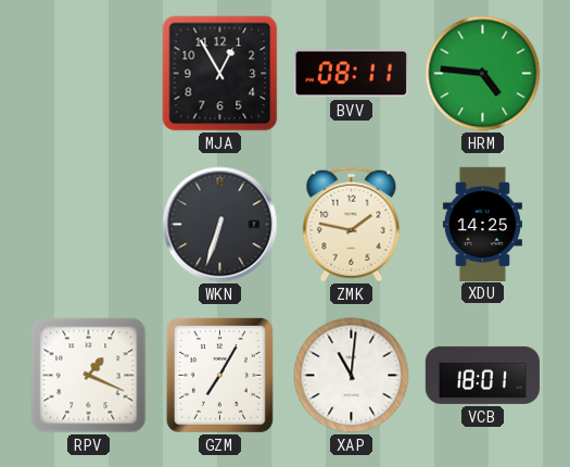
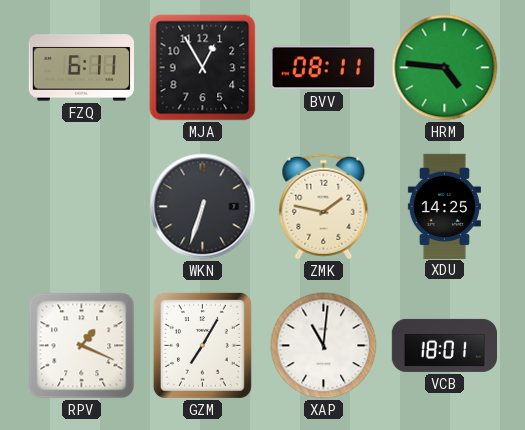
FZQ: none -> 6:11
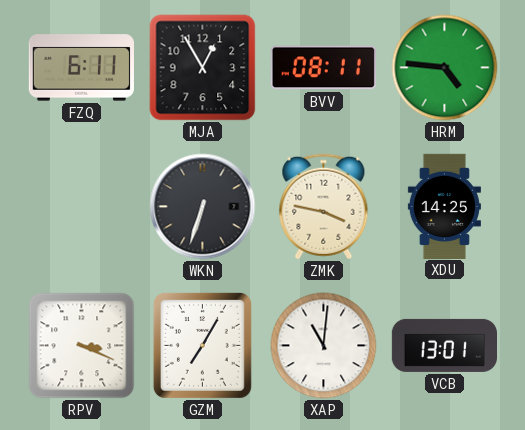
ZMK: 1:47 -> 3:47
RPV: 1:19 -> 3:19
VCB: 18:01 -> 13:01
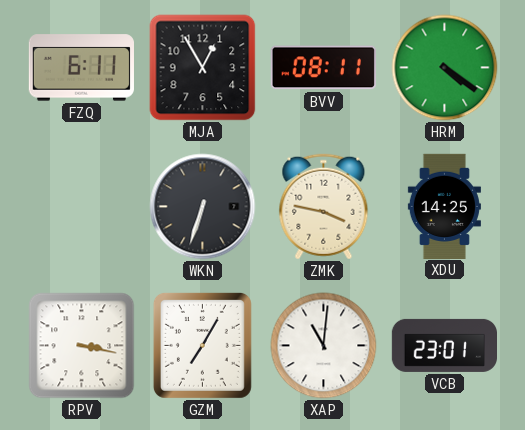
HRM: 4:46 -> 4:21
RPV: 3:19 -> 3:17
VCB: 13:01 -> 23:01
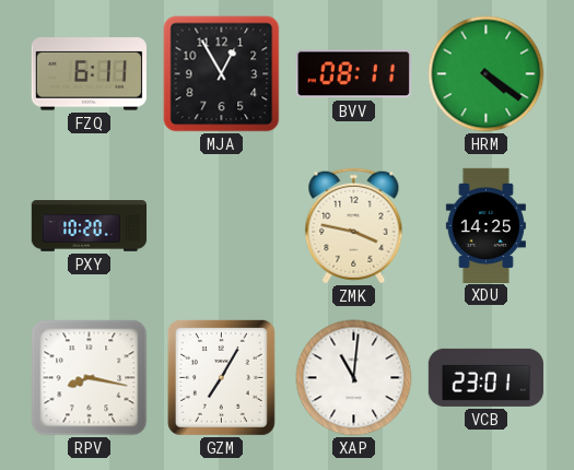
PXY: none -> 10:20
WKN: 6:33 -> none
RPV: 3:17 -> 8:17
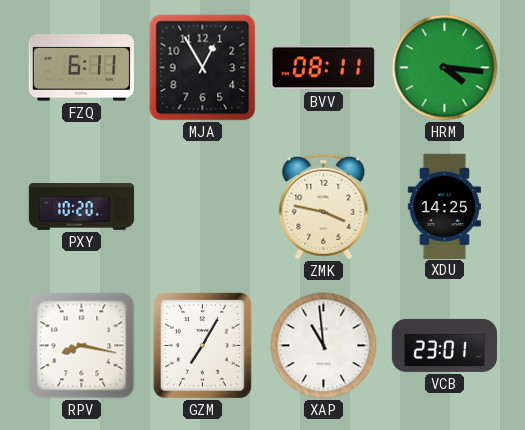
HRM: 4:21 -> 4:16
XAP: 11:01 -> 10:59
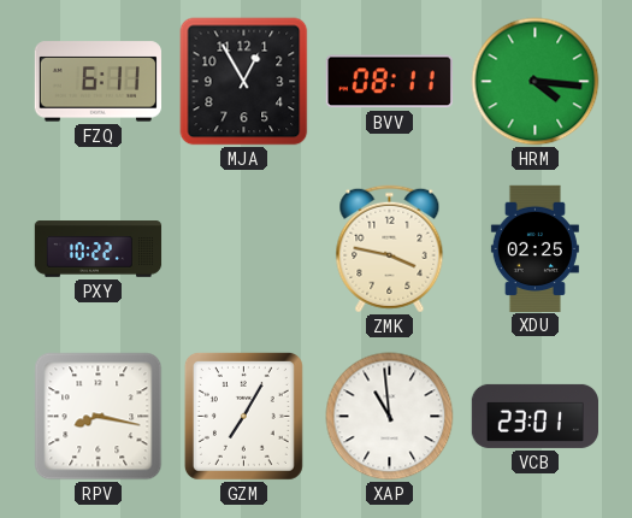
PXY: 10:20 -> 10:22
XDU: 14:25 -> 02:25
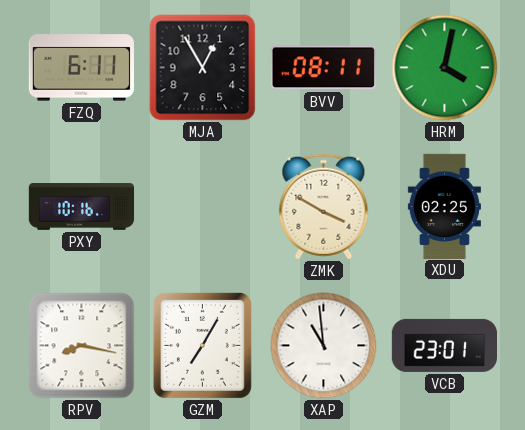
HRM: 4:16 -> 4:02
PXY: 10:22 -> 10:16
ZMK: 3:47 -> 3:50
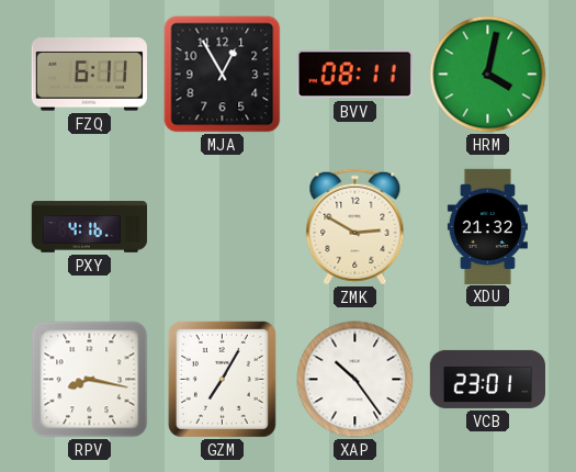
PXY: 10:16 -> 4:16
ZMK: 3:50 -> 2:50
XDU: 02:25 -> 21:32
XAP: 10:59 -> 10:24
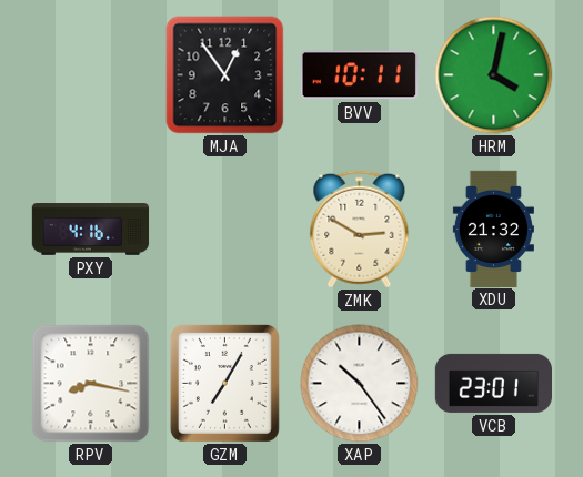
FZQ: 6:11 -> none
MJA: 12:55 -> 12:54
BVV: 08:11 -> 10:11
